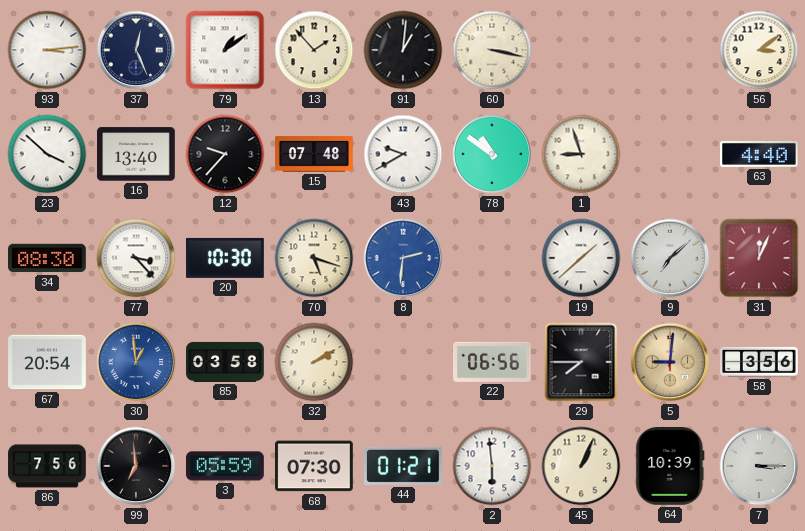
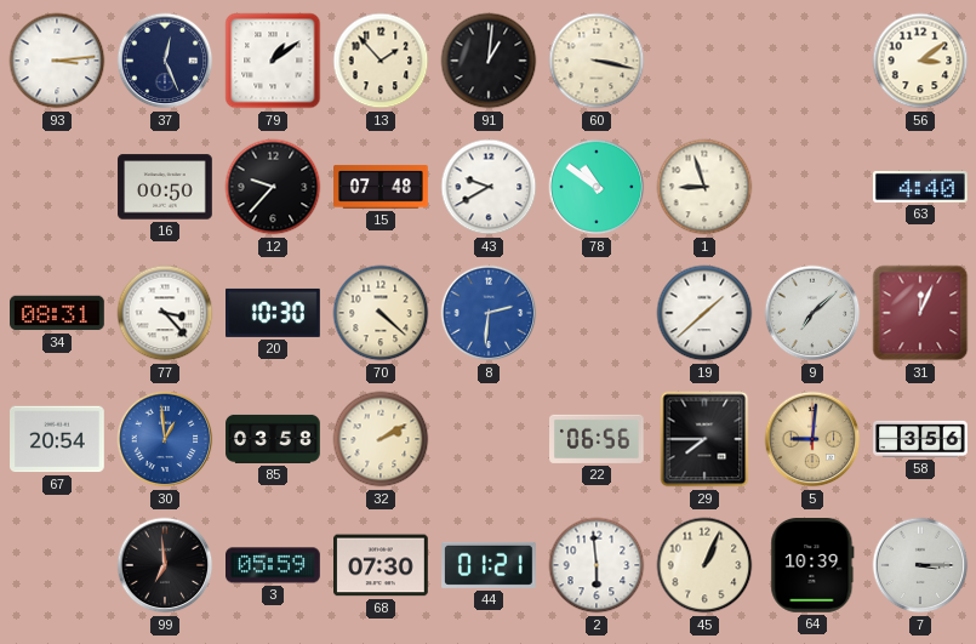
23: 3:52 -> none
16: 13:40 -> 00:50
34: 08:30 -> 08:31
70: 5:18 -> 4:22
86: 7:56 -> none
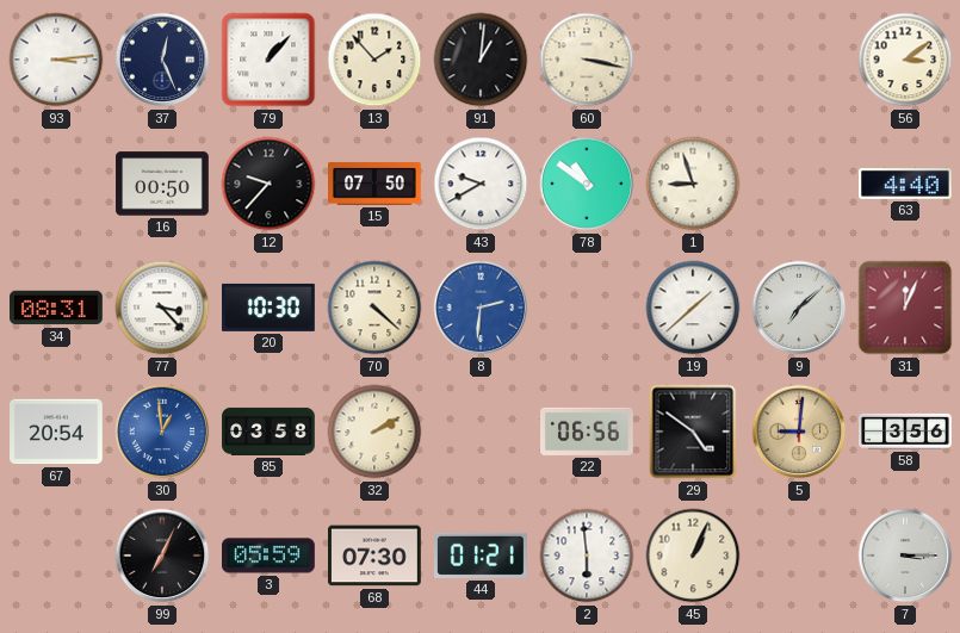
79: 1:09 -> 1:07
15: 07:48 -> 07:50
29: 7:45 -> 4:51
99: 6:59 -> 7:04
64: 10:39 -> none
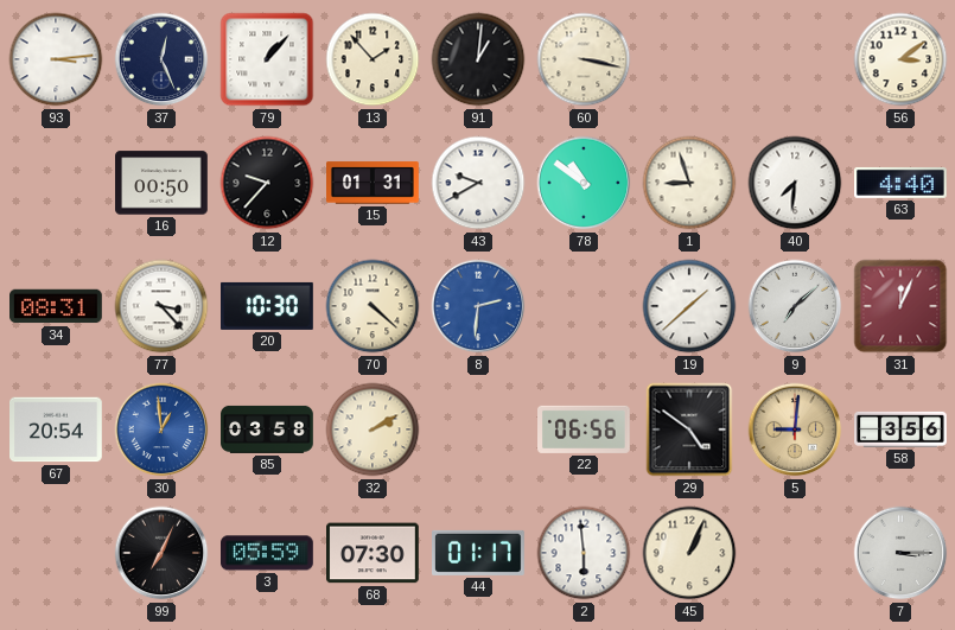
15: 07:50 -> 01:31
40: none -> 7:31
44: 01:21 -> 01:17
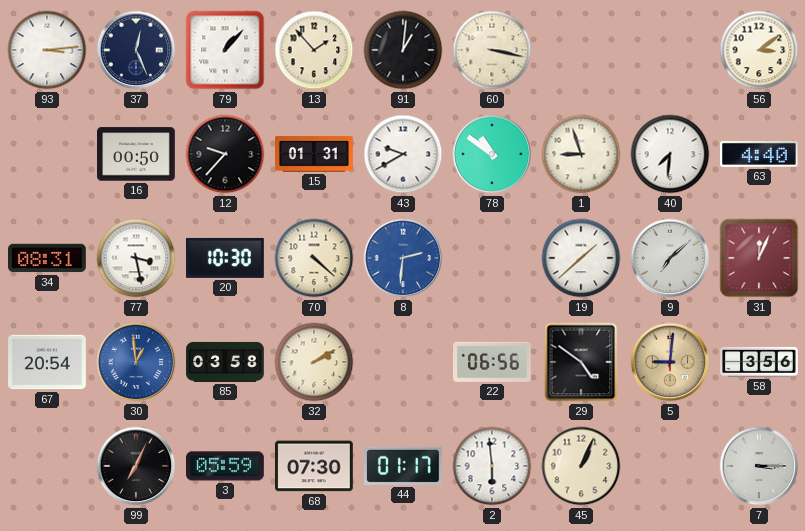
77: 3:23 -> 3:28
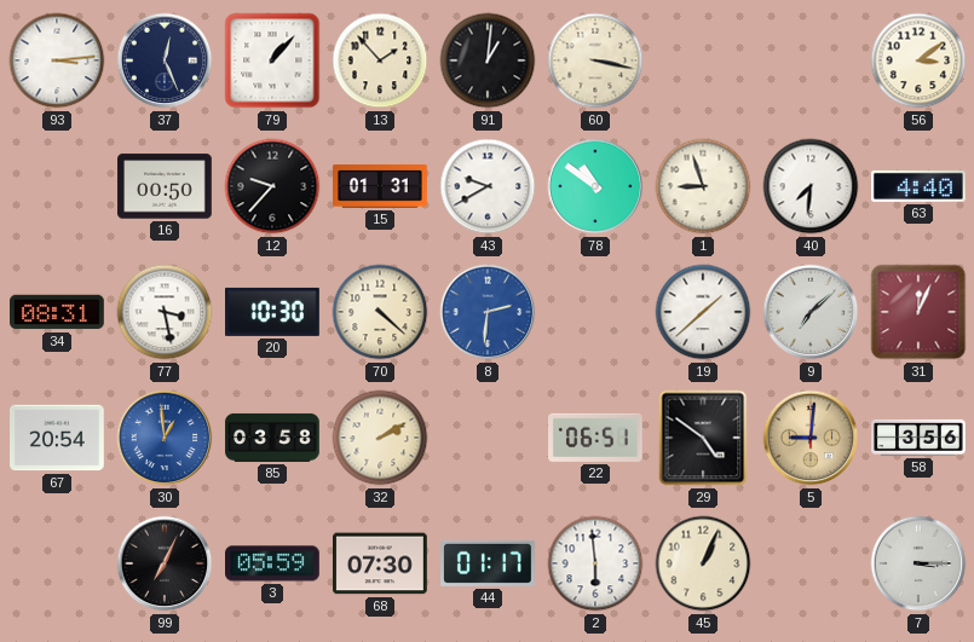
22: 06:56 -> 06:51
